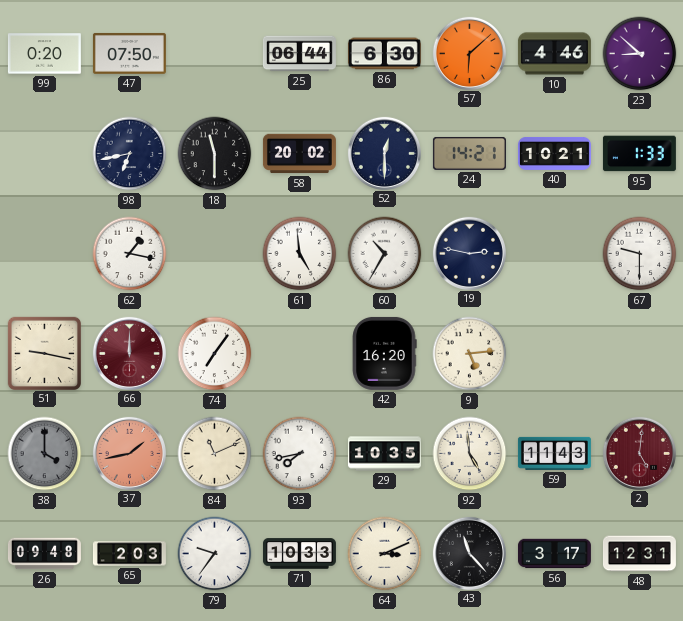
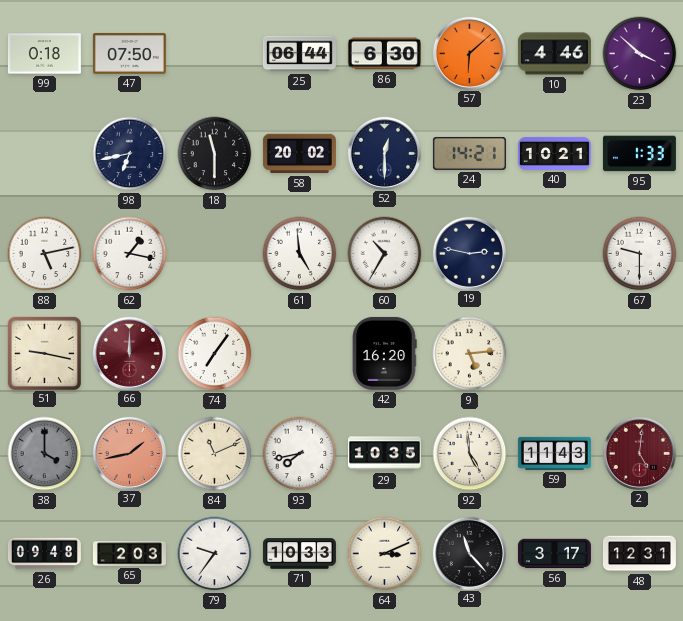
99: 0:20 -> 0:18
23: 8:52 -> 3:52
88: none -> 5:13
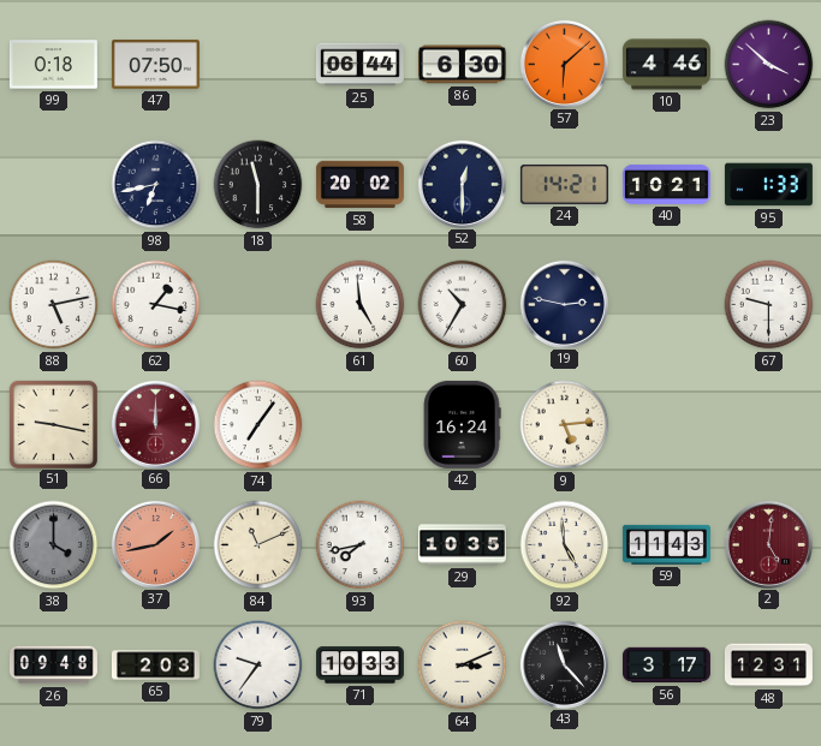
42: 16:20 -> 16:24
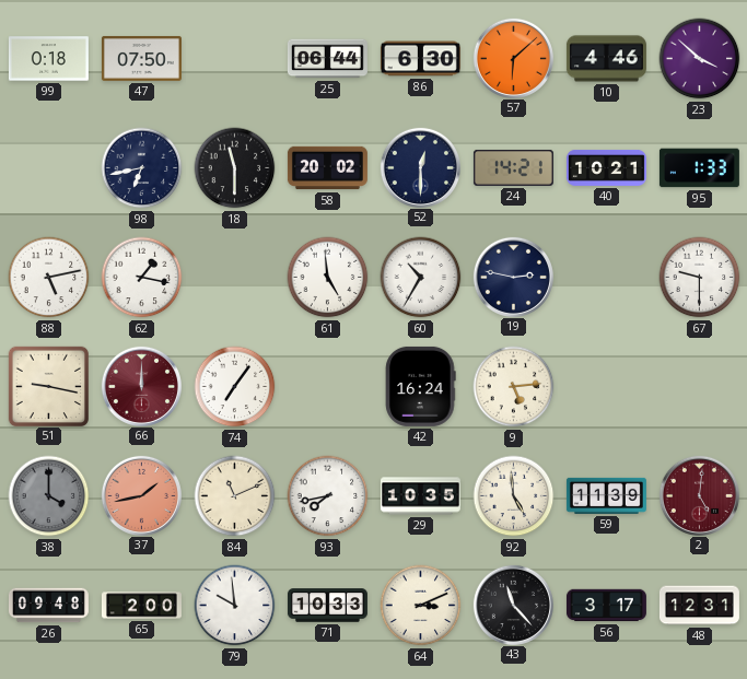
59: 11:43 -> 11:39
65: 2:03 -> 2:00
79: 9:36 -> 9:59
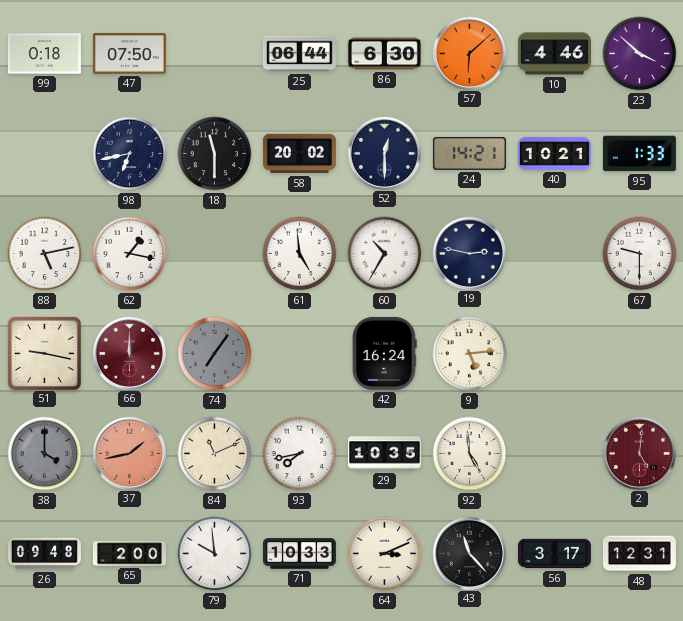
74 dial: white -> grey
59: 11:39 -> none
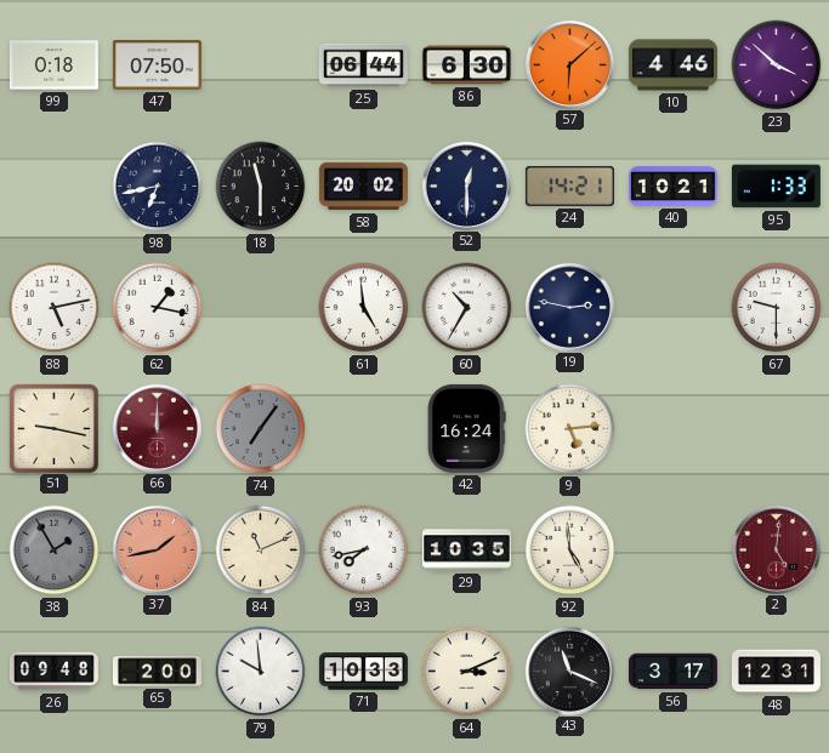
38: 4:00 -> 1:55
43: 11:23 -> 11:19
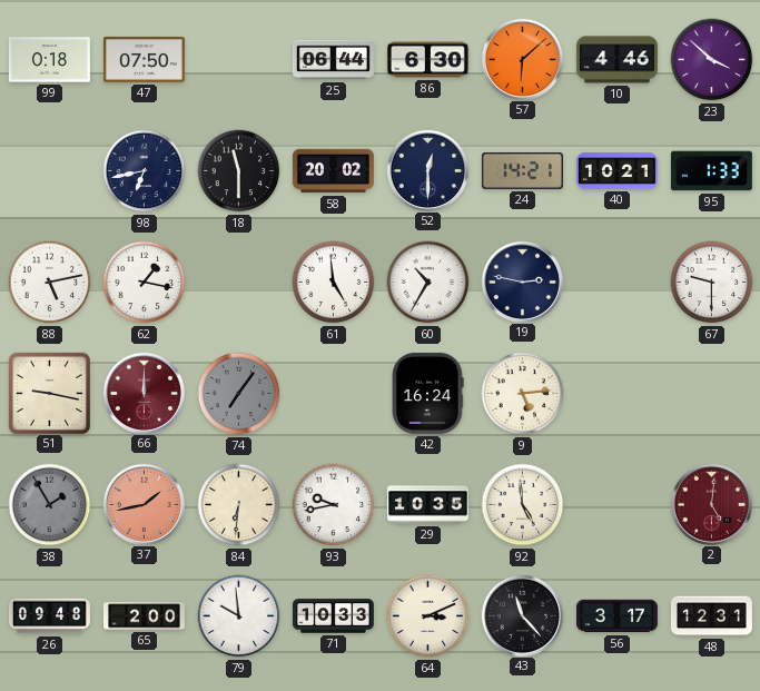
84: 11:11 -> 6:31
93: 7:43 -> 9:43
43: 11:19 -> 11:23
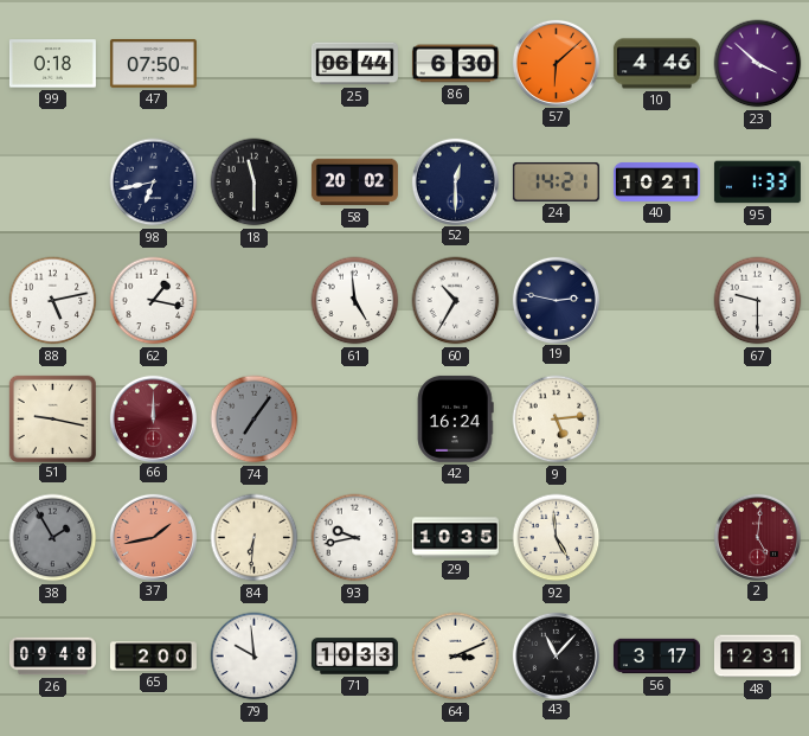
43: 11:23 -> 11:07
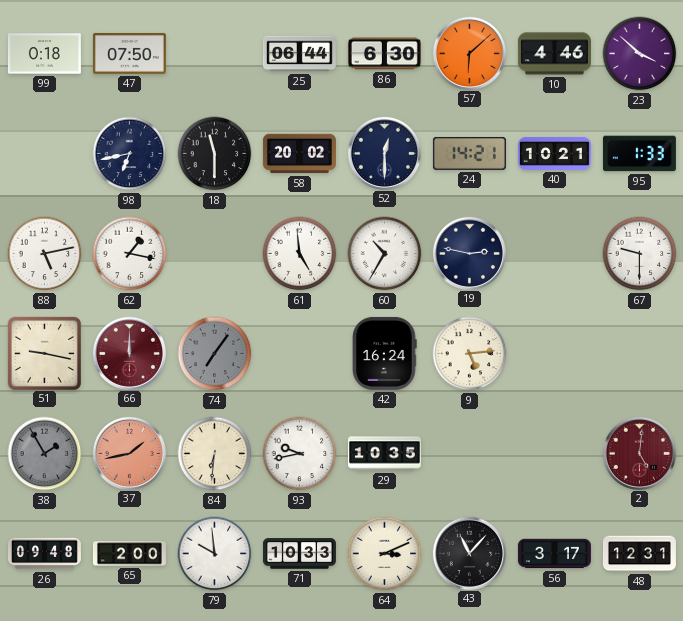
92: 4:59 -> none
